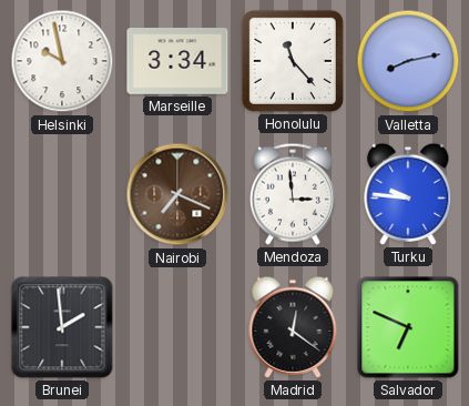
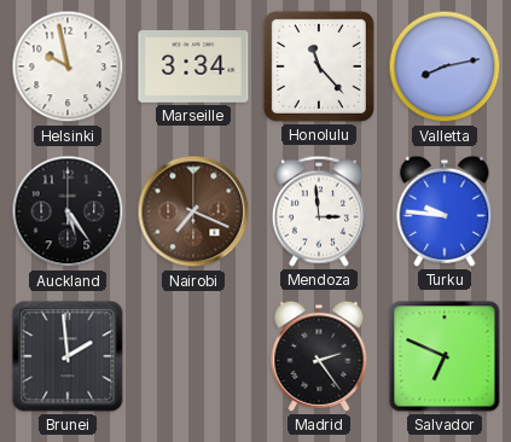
Auckland: none -> 5:24
Madrid: 12:21 -> 2:24
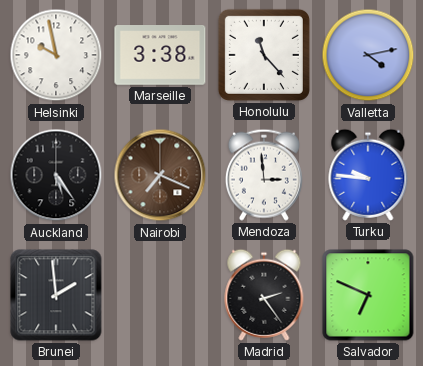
Marseille: 3:34 -> 3:38
Valletta: 8:13 -> 4:13
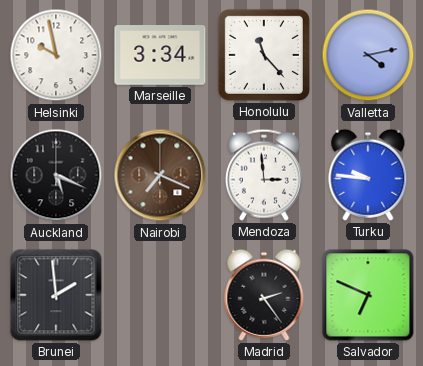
Marseille: 3:38 -> 3:34
Auckland: 5:24 -> 5:19
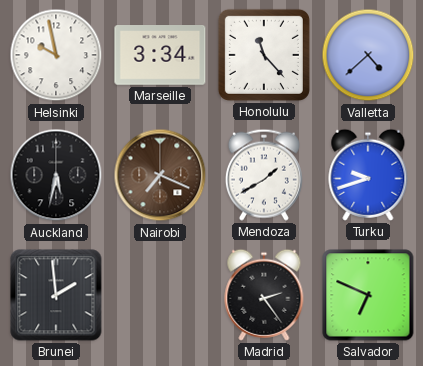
Valletta: 4:13 -> 4:38
Auckland: 5:19 -> 5:32
Mendoza: 2:59 -> 1:40
Turku: 9:46 -> 9:42
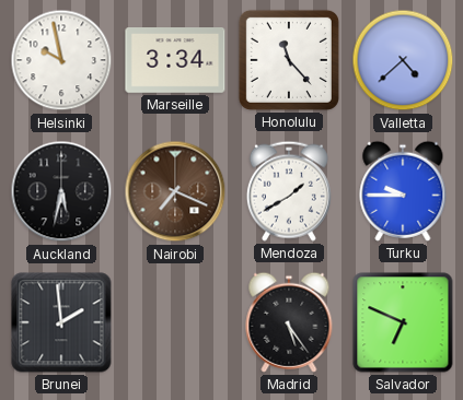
Turku: 9:42 -> 9:45
Madrid: 2:24 -> 5:24
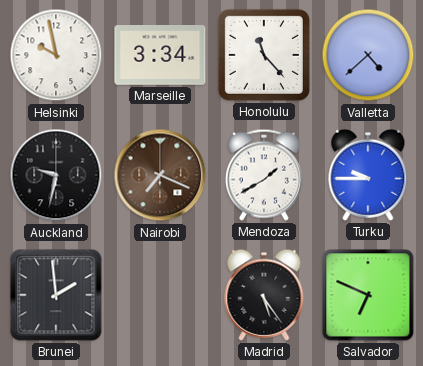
Auckland: 5:32 -> 9:32
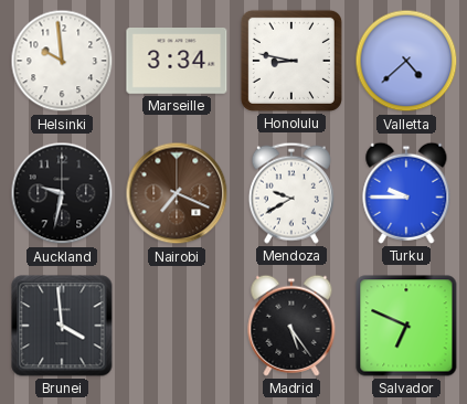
Helsinki: 9:58 -> 9:59
Honolulu: 11:23 -> 8:47
Mendoza: 1:40 -> 9:40
Brunei: 1:59 -> 3:59
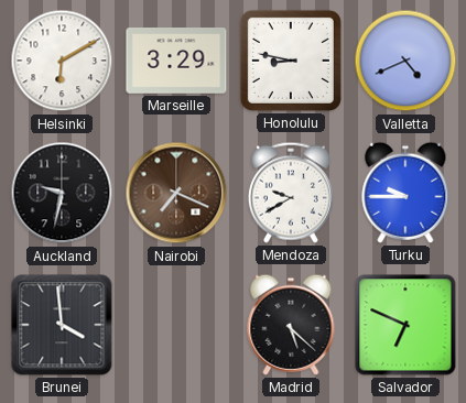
Helsinki: 9:59 -> 6:10
Marseille: 3:34 -> 3:29
Valletta: 4:38 -> 4:41
Madrid: 5:24 -> 5:22
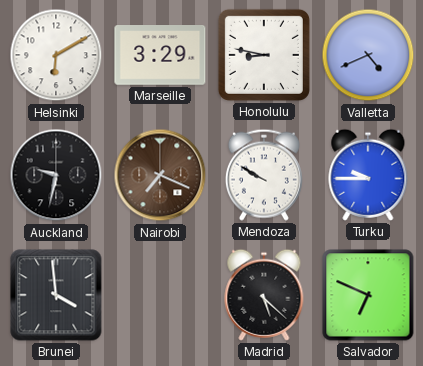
Mendoza: 9:40 -> 9:50
